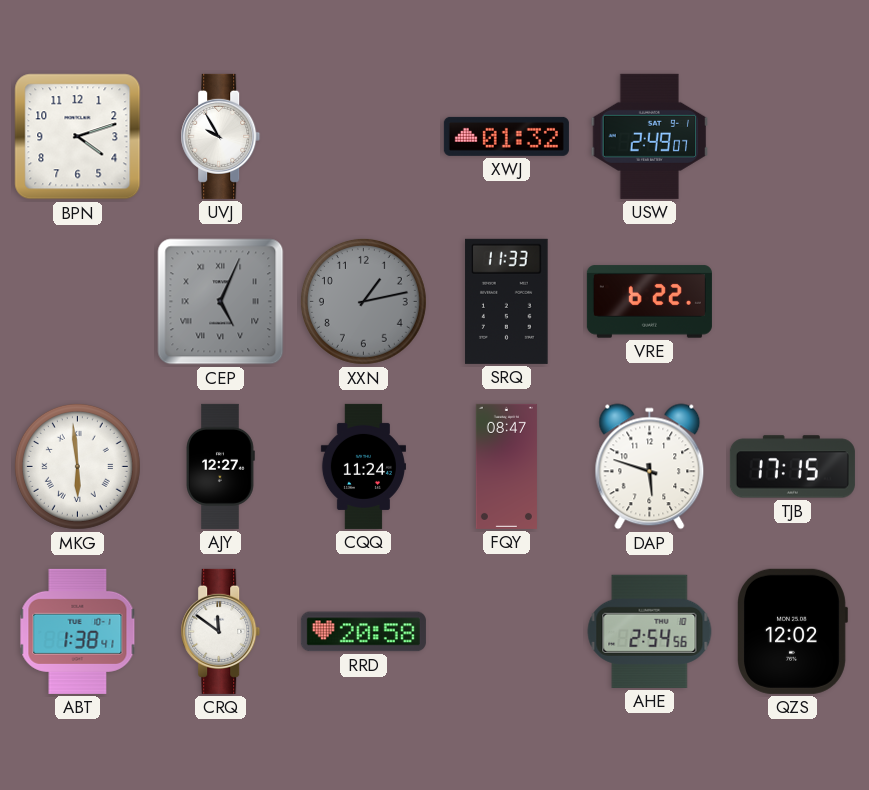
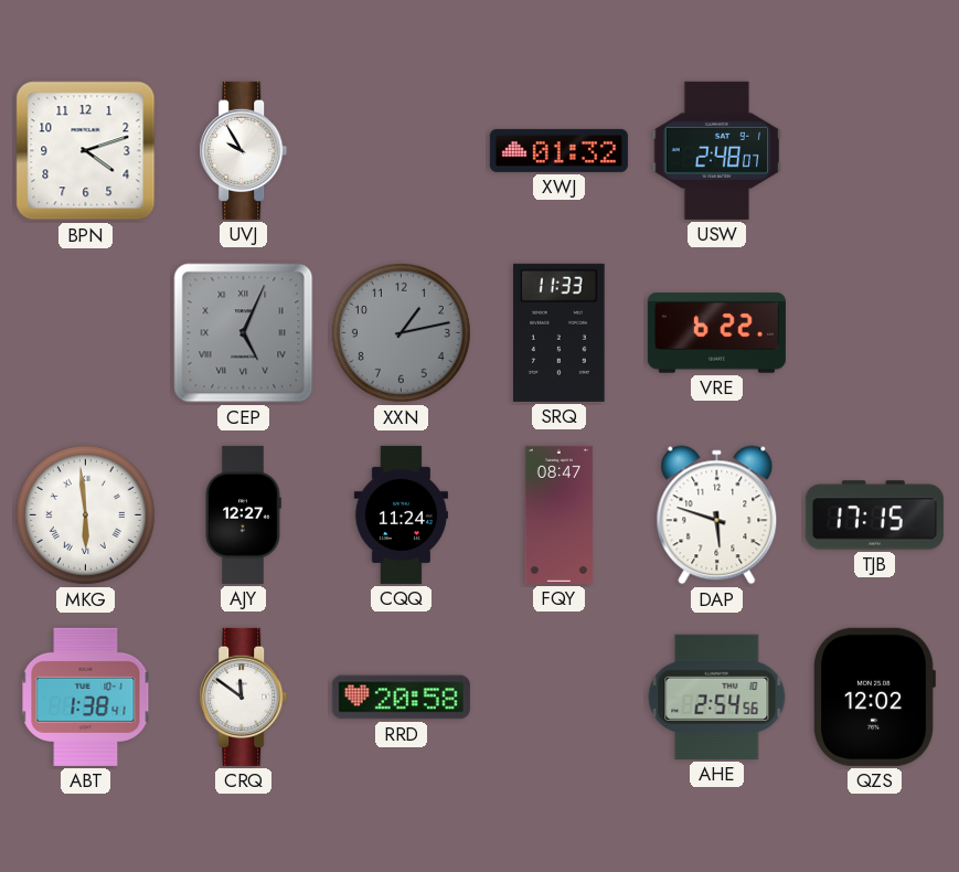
USW: 2:49 -> 2:48
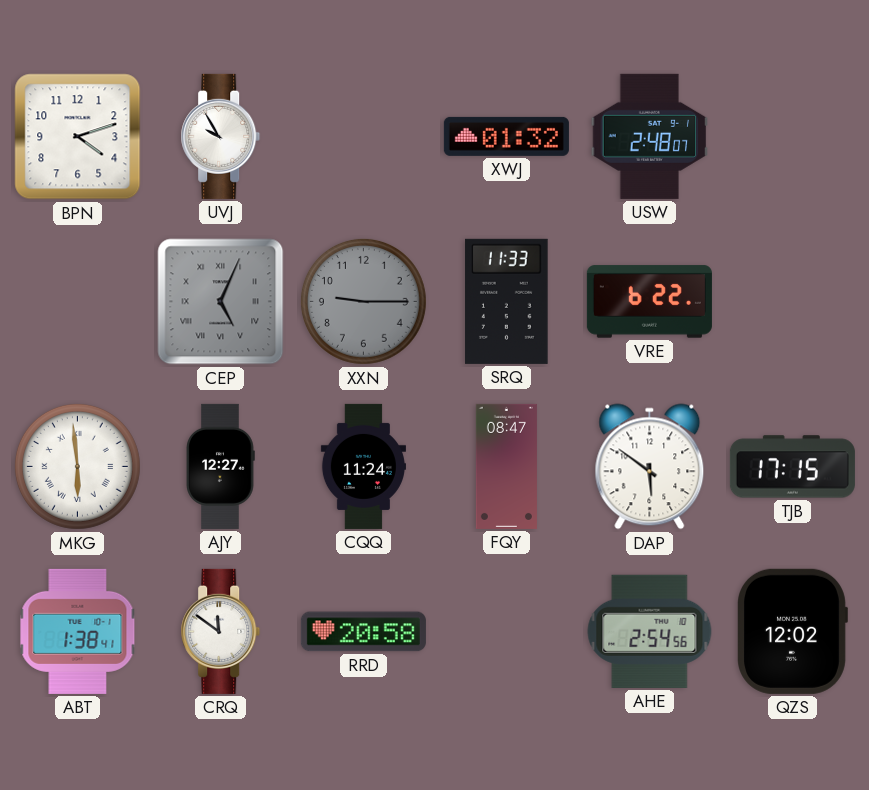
XXN: 1:13 -> 9:15
DAP: 5:48 -> 5:51
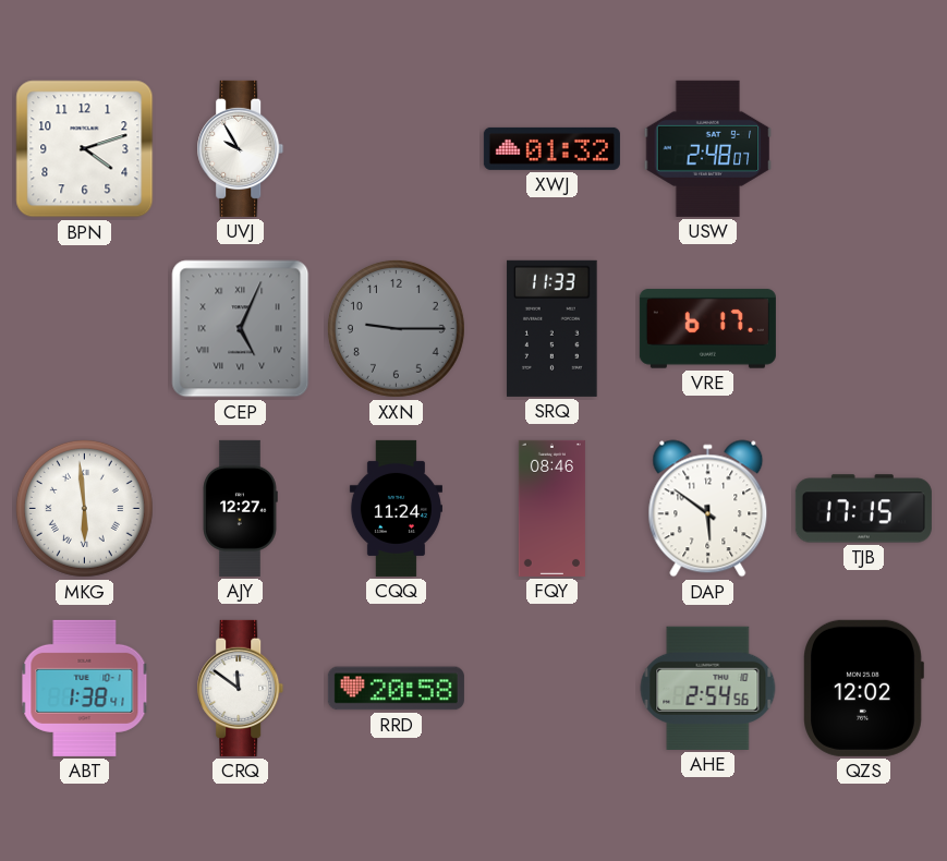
VRE: 6:22 -> 6:17
FQY: 08:47 -> 08:46
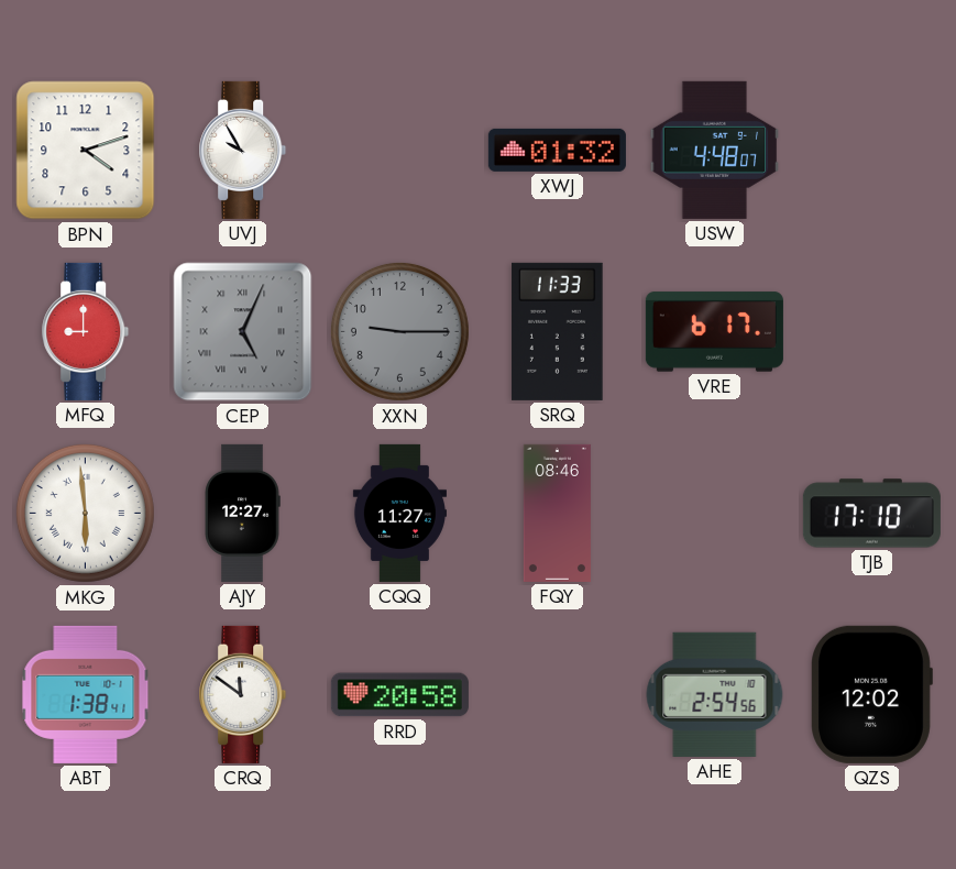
USW: 2:48 -> 4:48
MFQ: none -> 9:00
CQQ: 11:24 -> 11:27
DAP: 5:51 -> none
TJB: 17:15 -> 17:10
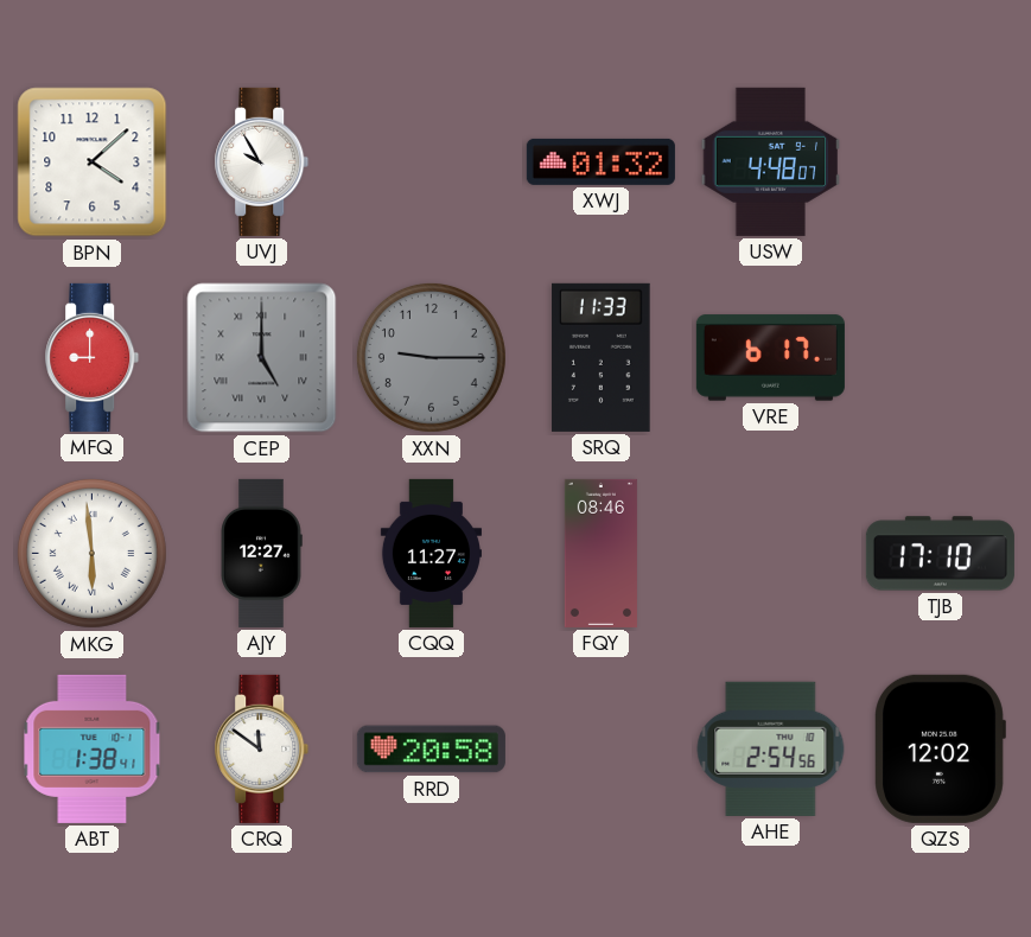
BPN: 4:12 -> 4:08
CEP: 5:04 -> 5:00
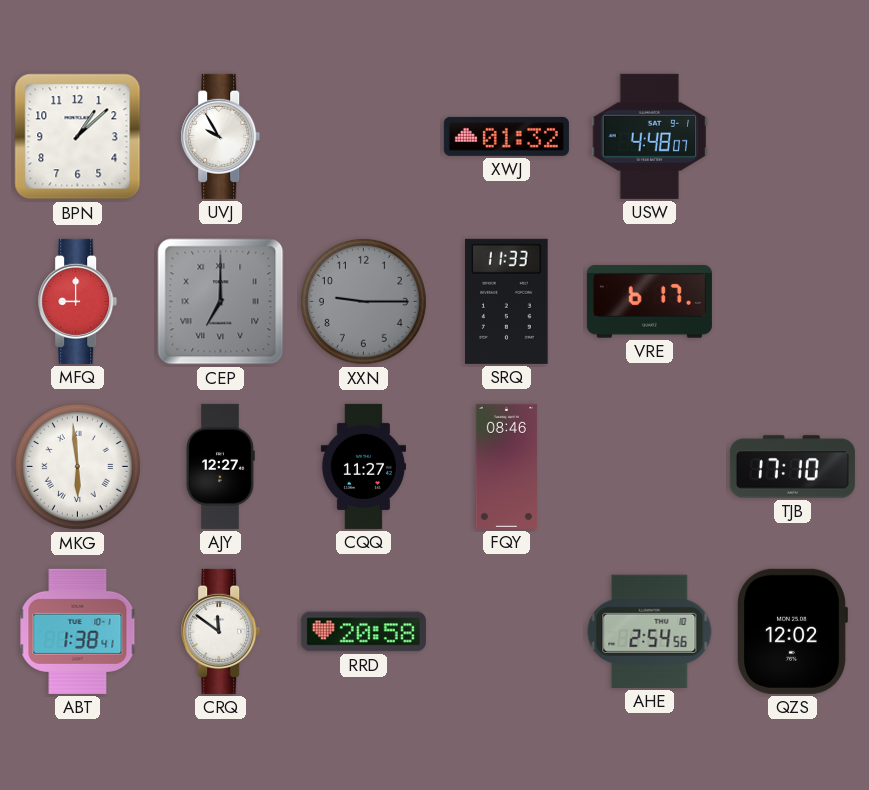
BPN: 4:08 -> 1:08
CEP: 5:00 -> 7:00
